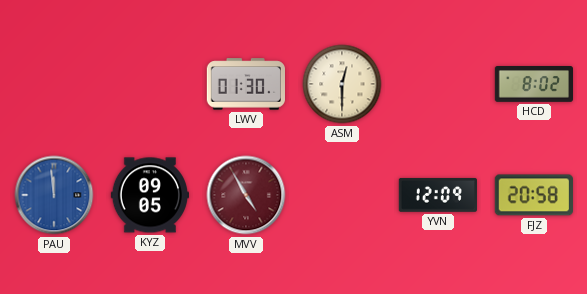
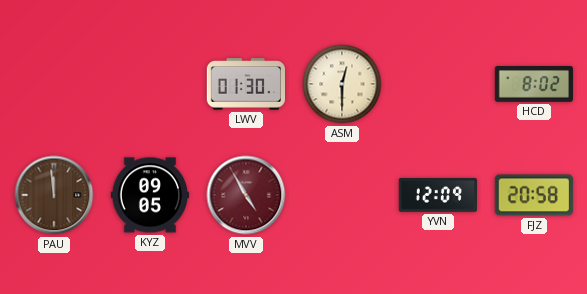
PAU dial: blue -> brown
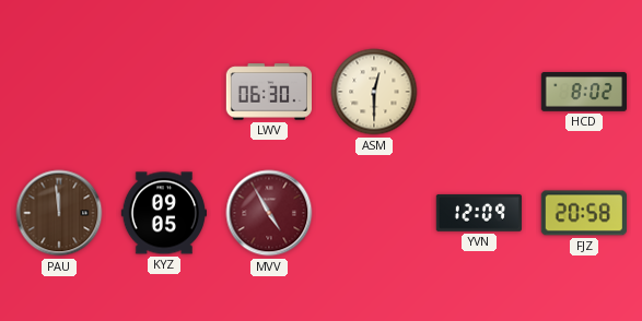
LWV: 01:30 -> 06:30
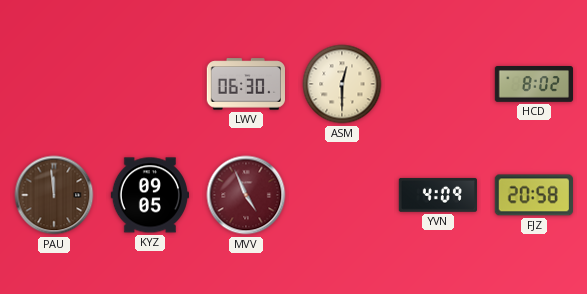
MVV: 4:55 -> 4:56
YVN: 12:09 -> 4:09
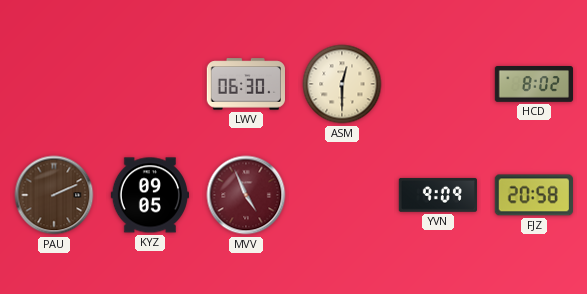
PAU: 11:59 -> 2:11
YVN: 4:09 -> 9:09
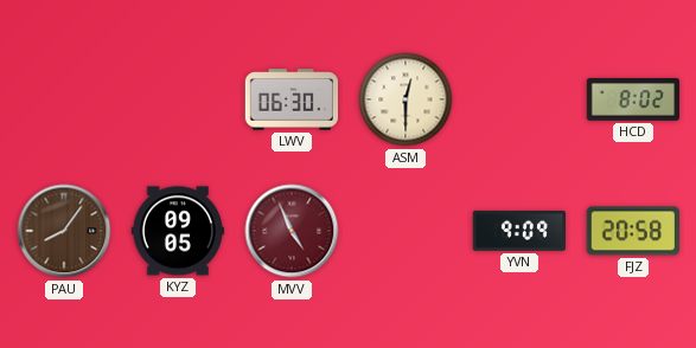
PAU: 2:11 -> 8:06
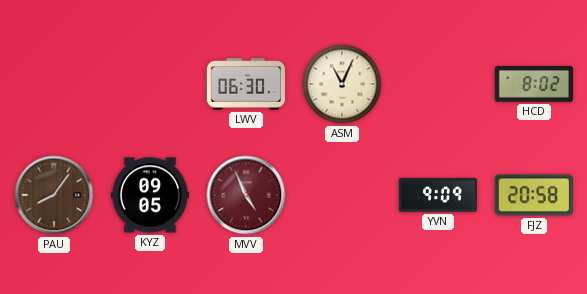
ASM: 12:30 -> 11:04
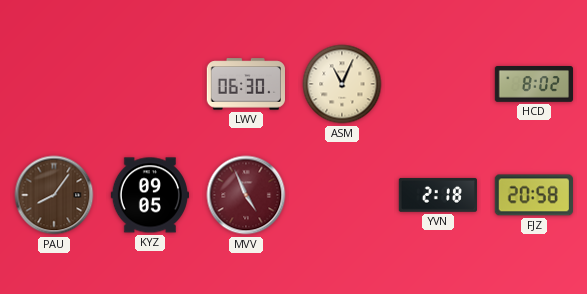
YVN: 9:09 -> 2:18
